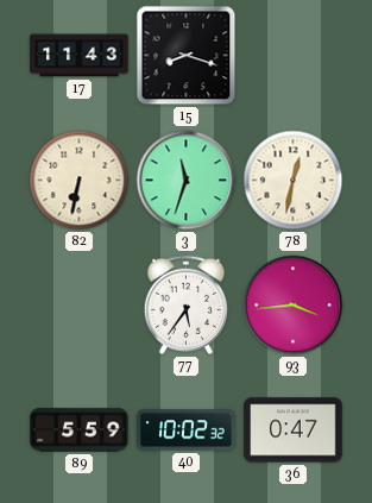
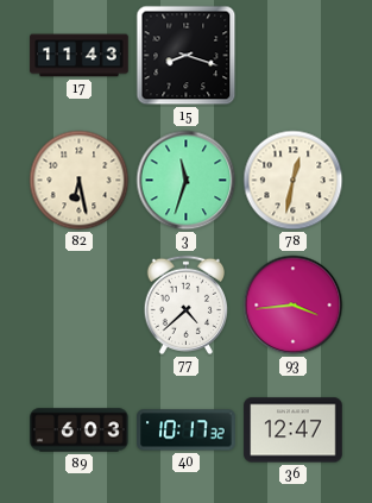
82: 6:32 -> 6:28
77: 5:36 -> 4:38
89: 5:59 -> 6:03
40: 10:02 -> 10:17
36: 0:47 -> 12:47
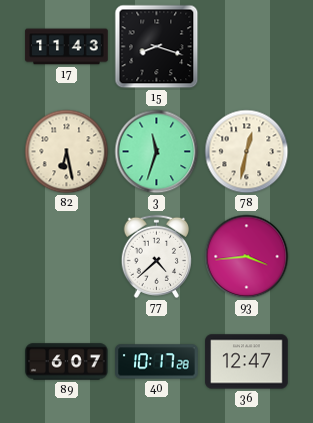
89: 6:03 -> 6:07
40: 10:17:32 -> 10:17:28
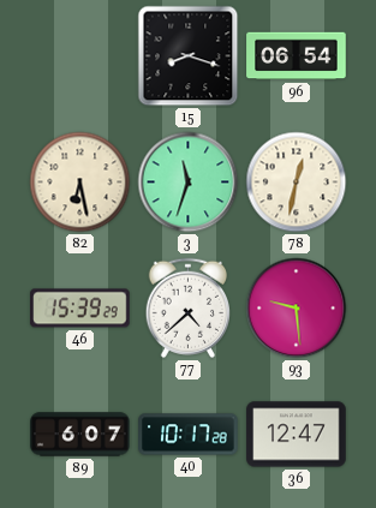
17: 11:43 -> none
96: none -> 06:54
46: none -> 15:39
93: 3:44 -> 9:29
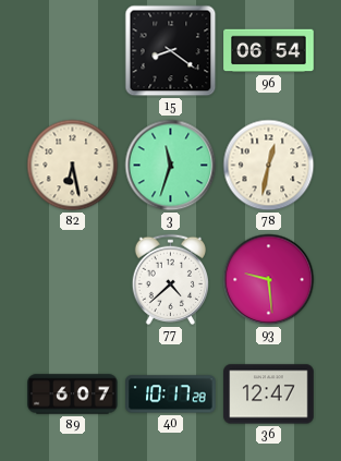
15: 8:18 -> 8:21
46: 15:39 -> none
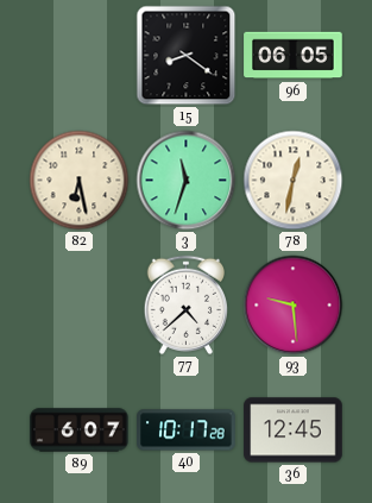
96: 06:54 -> 06:05
36: 12:47 -> 12:45
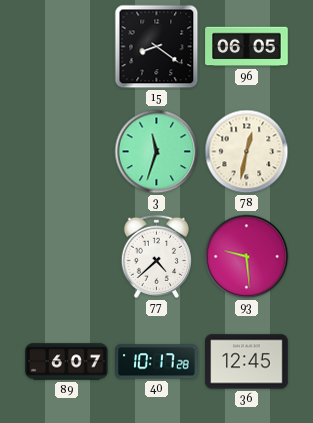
82: 6:28 -> none
